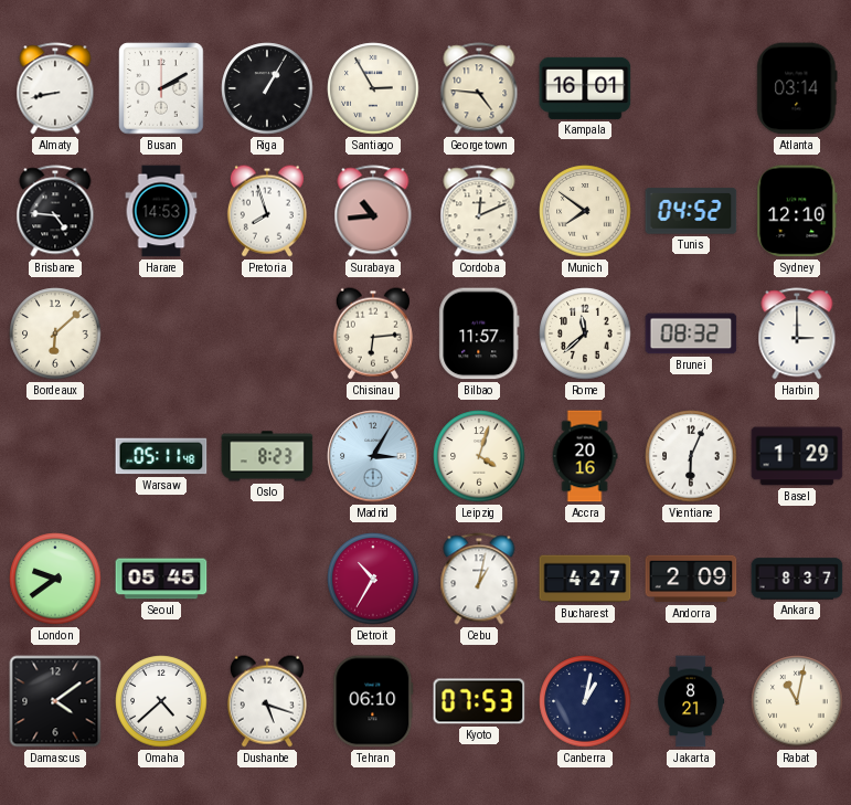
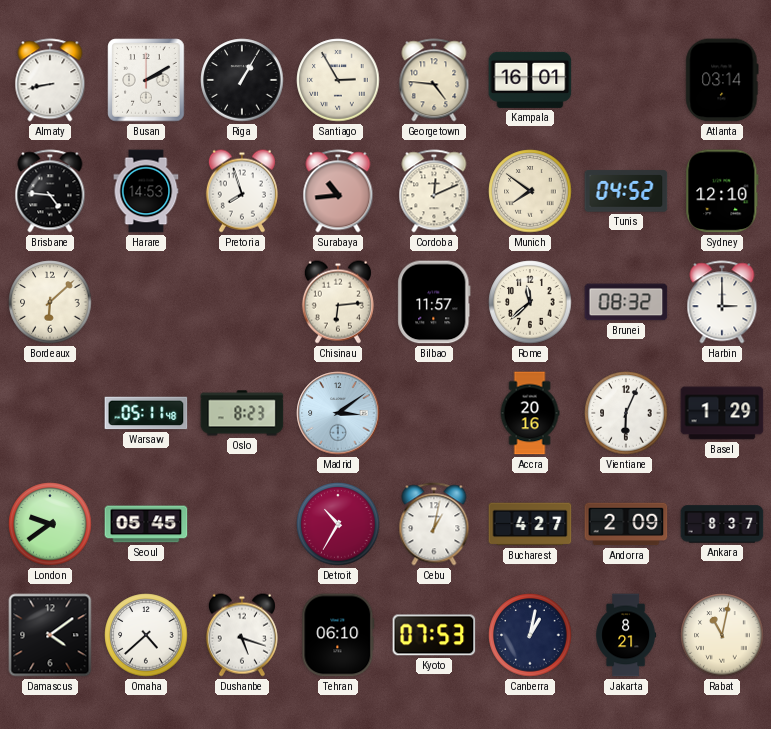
Madrid: 3:05 -> 3:09
Leipzig: 4:03 -> none
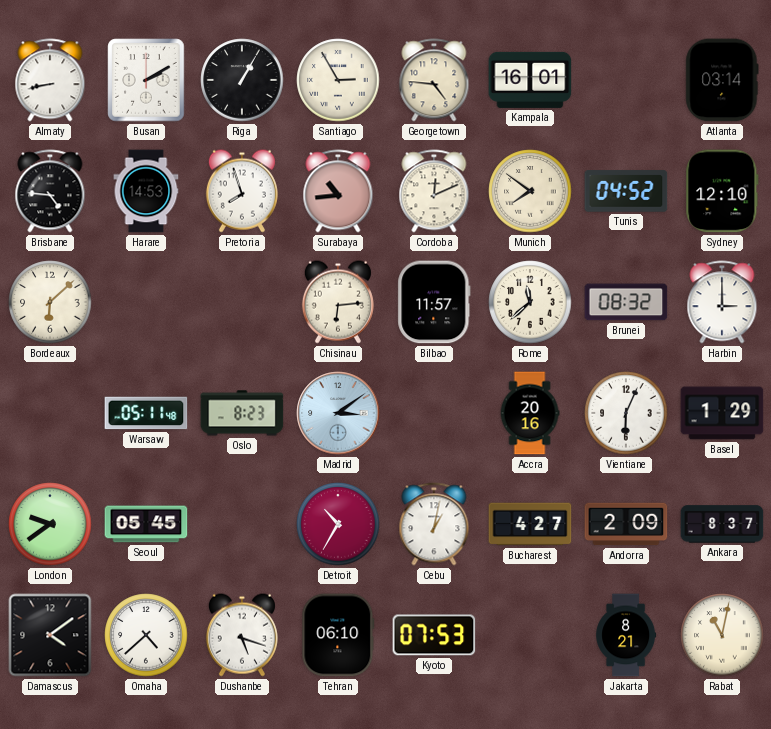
Canberra: 1:02 -> none
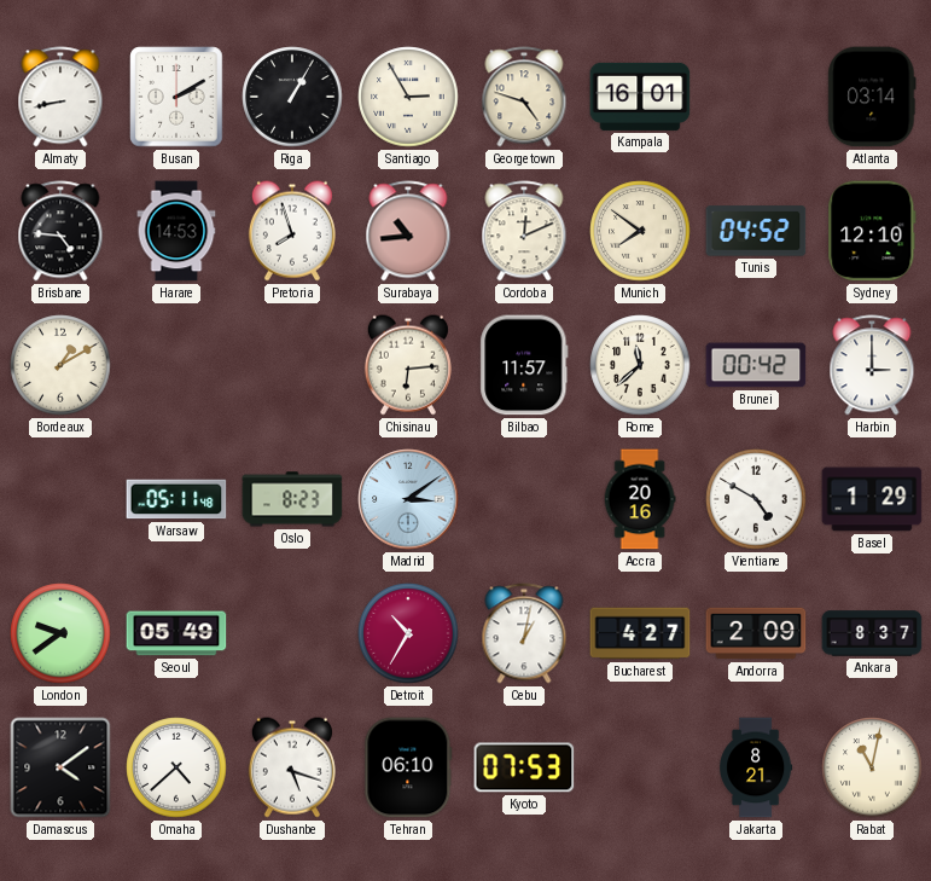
Georgetown: 4:46 -> 4:48
Bordeaux: 6:08 -> 1:10
Brunei: 08:32 -> 00:42
Vientiane: 6:04 -> 4:50
Seoul: 05:45 -> 05:49
